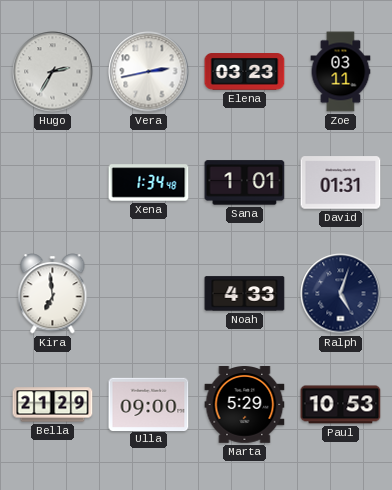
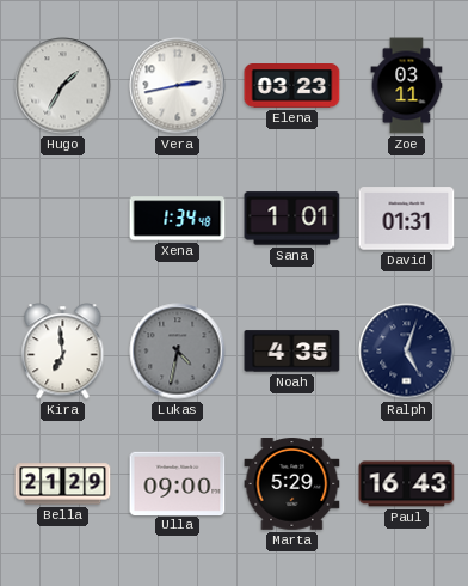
Hugo: 2:35 -> 1:35
Lukas: none -> 4:32
Noah: 4:33 -> 4:35
Paul: 10:53 -> 16:43
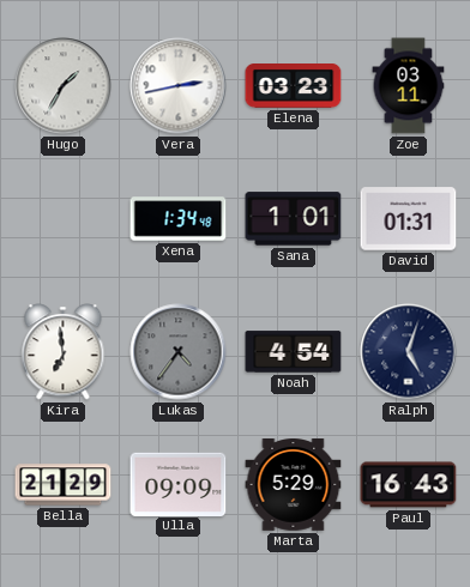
Lukas: 4:32 -> 4:36
Noah: 4:35 -> 4:54
Ulla: 09:00 -> 09:09
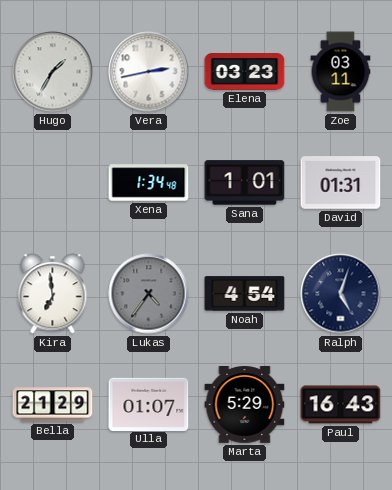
Ulla: 09:09 -> 01:07
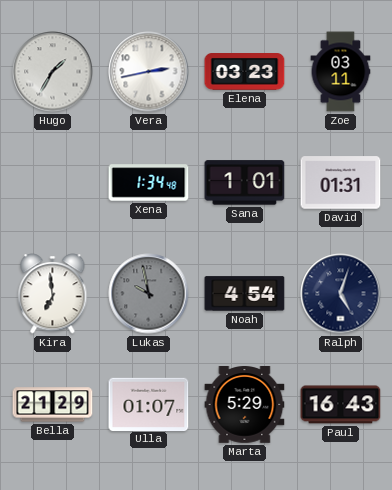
Lukas: 4:36 -> 9:58
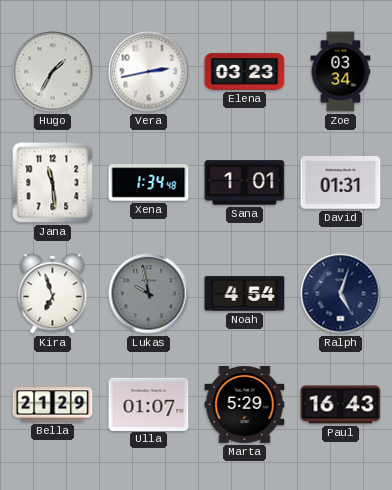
Zoe: 03:11 -> 03:34
Jana: none -> 11:29
Kira: 6:59 -> 6:57
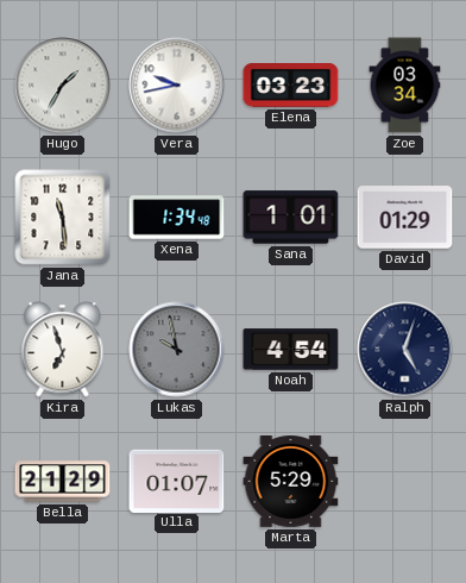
Vera: 2:43 -> 9:43
David: 01:31 -> 01:29
Paul: 16:43 -> none
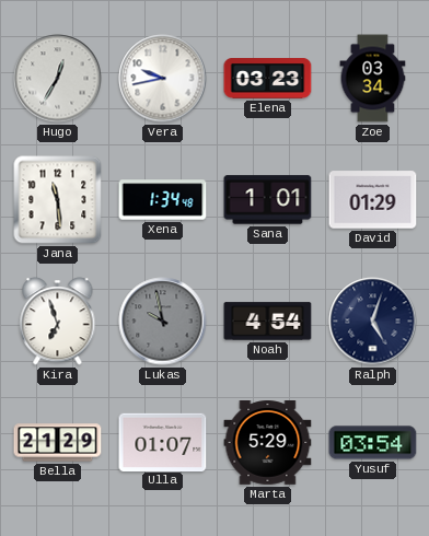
Hugo: 1:35 -> 12:35
Yusuf: none -> 03:54
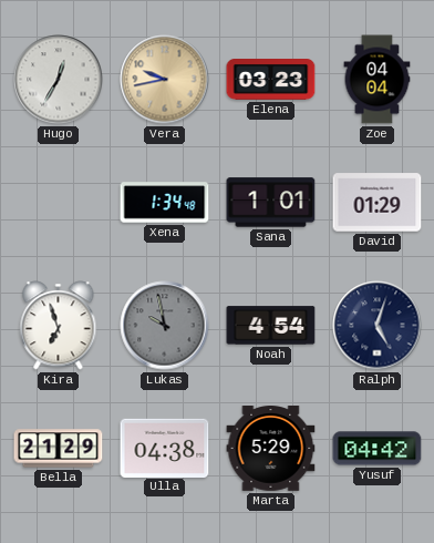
Vera dial: white -> champagne
Zoe: 03:34 -> 04:04
Jana: 11:29 -> none
Ulla: 01:07 -> 04:38
Yusuf: 03:54 -> 04:42
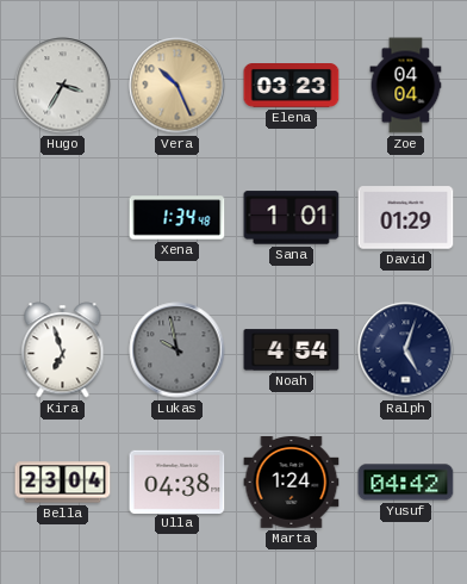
Hugo: 12:35 -> 3:35
Vera: 9:43 -> 10:26
Bella: 21:29 -> 23:04
Marta: 5:29 -> 1:24
